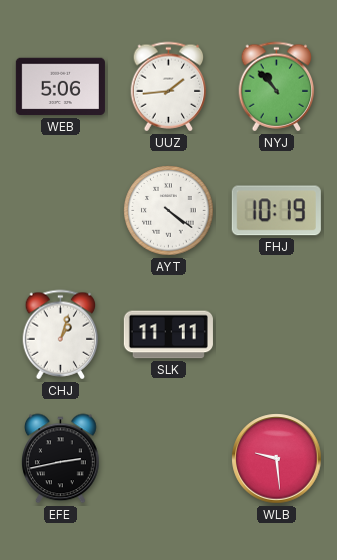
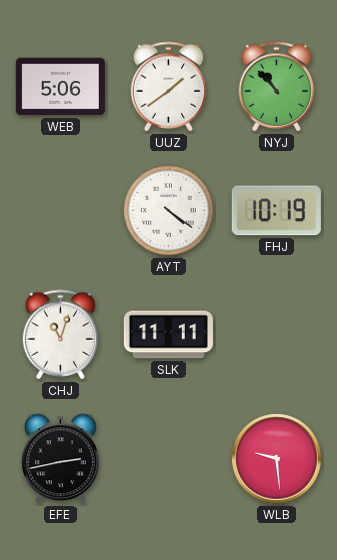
UUZ: 1:44 -> 1:39
CHJ: 1:03 -> 11:03
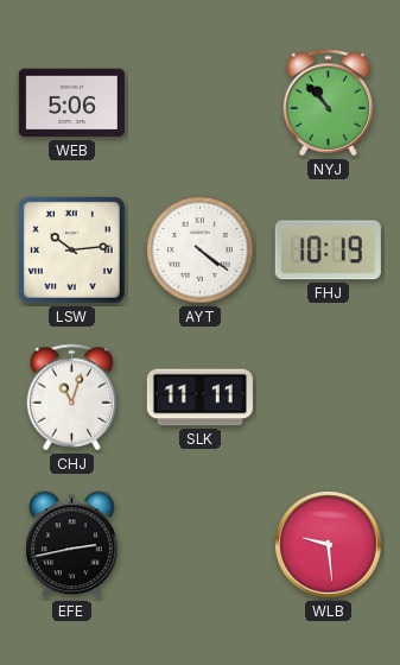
UUZ: 1:39 -> none
LSW: none -> 10:14
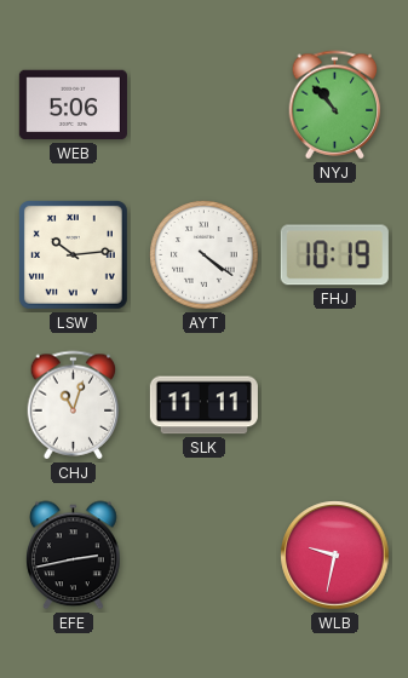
WLB: 9:29 -> 9:32
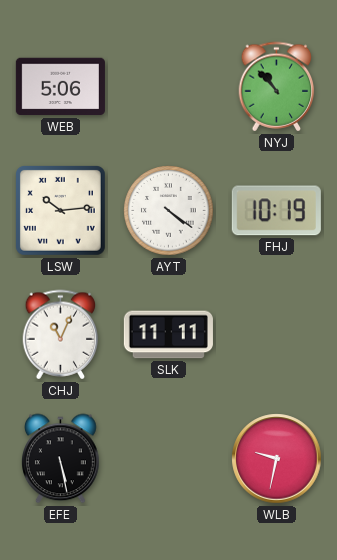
CHJ: 11:03 -> 11:04
EFE: 2:43 -> 5:28
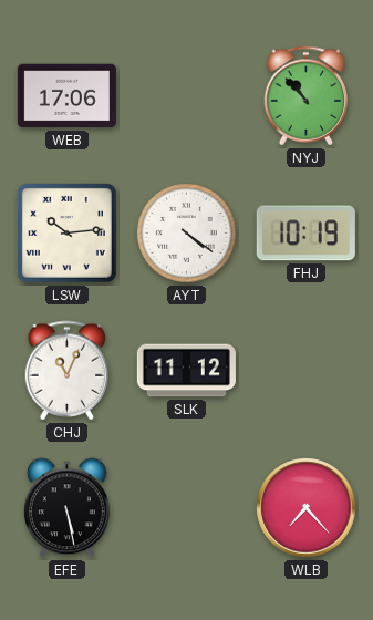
WEB: 5:06 -> 17:06
SLK: 11:11 -> 11:12
WLB: 9:32 -> 7:23
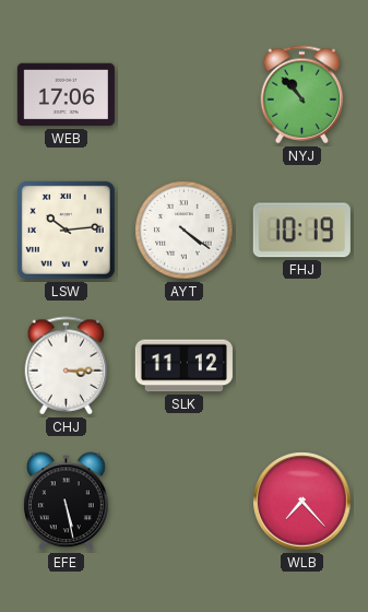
CHJ: 11:04 -> 3:15
